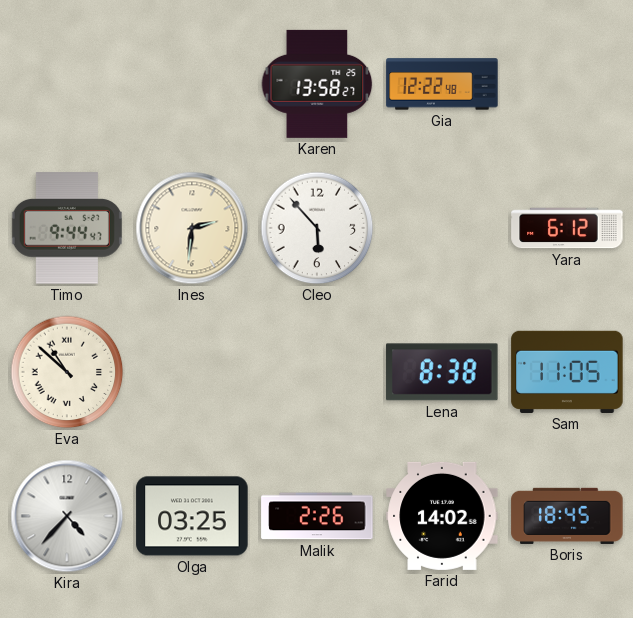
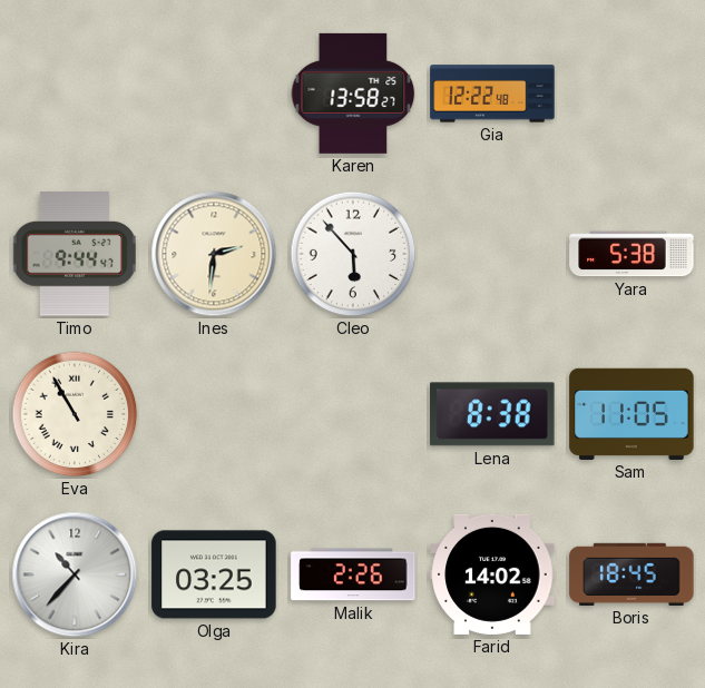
Yara: 6:12 -> 5:38
Eva: 10:52 -> 10:55
Kira: 4:37 -> 10:37
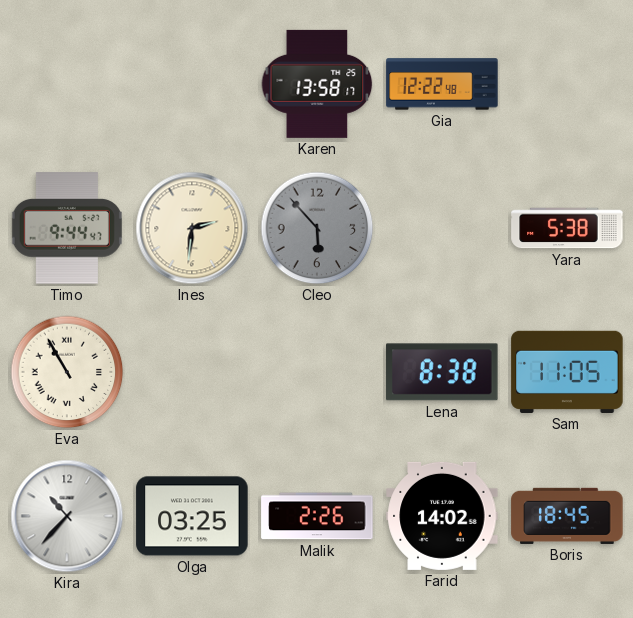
Karen: 13:58:27 -> 13:58:17
Cleo dial: white -> grey
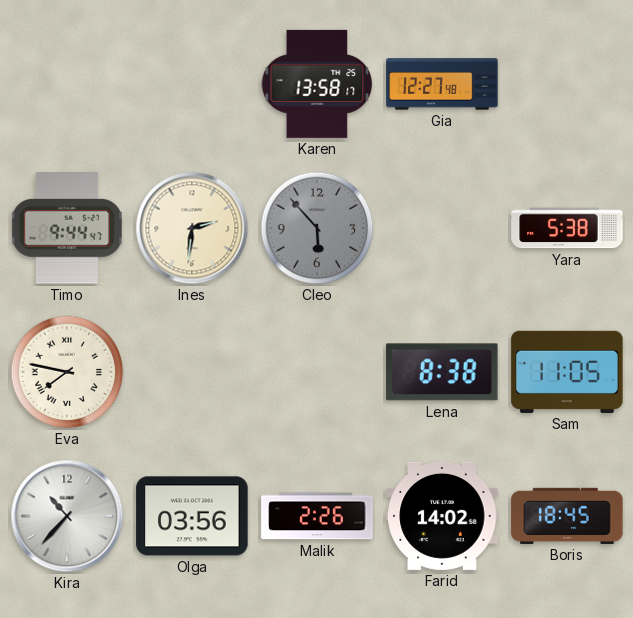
Gia: 12:22 -> 12:27
Eva: 10:55 -> 7:47
Olga: 03:25 -> 03:56
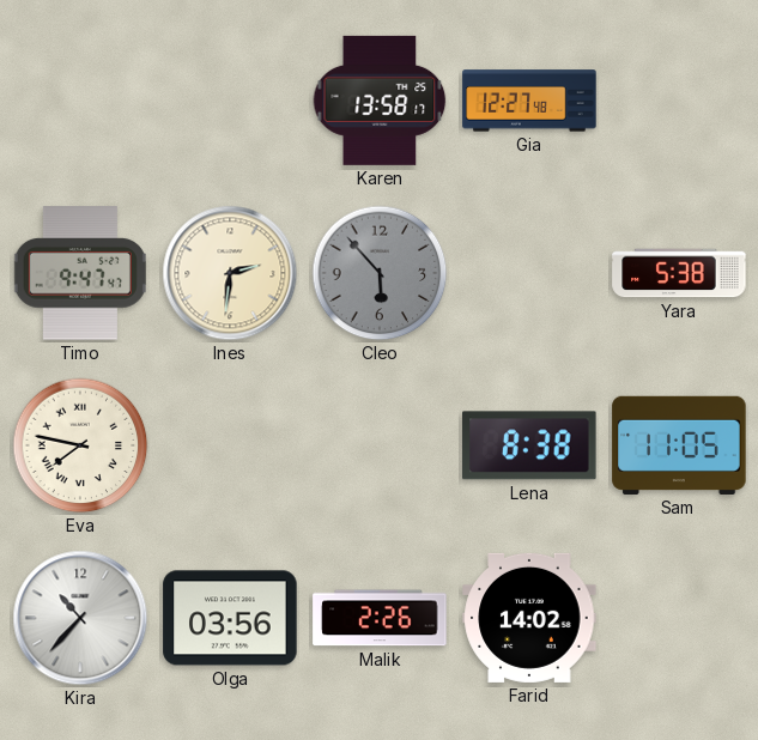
Timo: 9:44 -> 9:47
Boris: 18:45 -> none
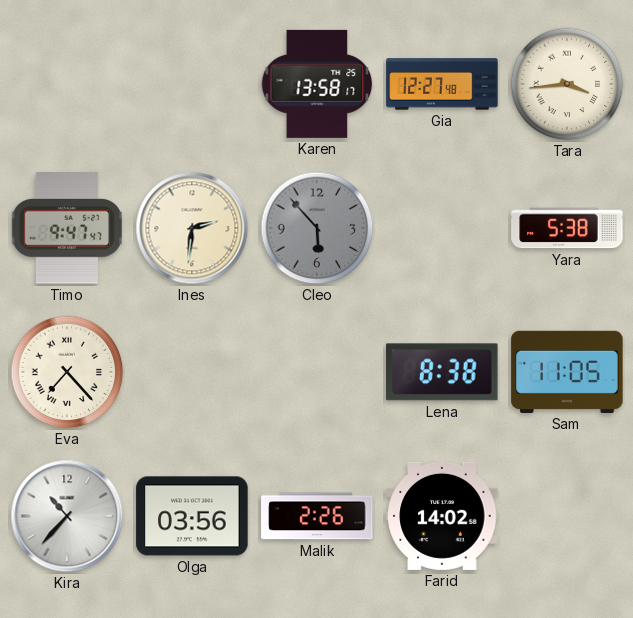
Tara: none -> 3:44
Eva: 7:47 -> 7:23
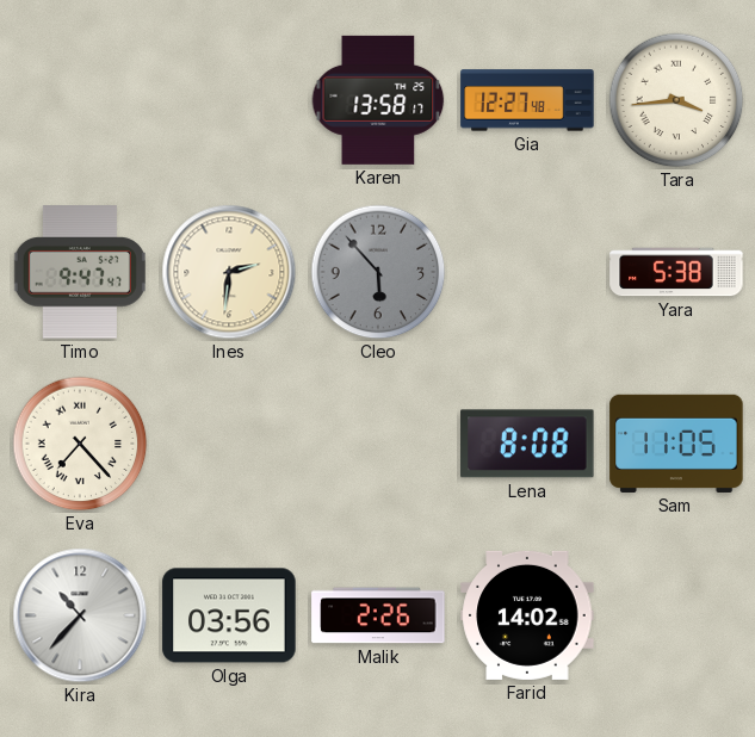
Lena: 8:38 -> 8:08
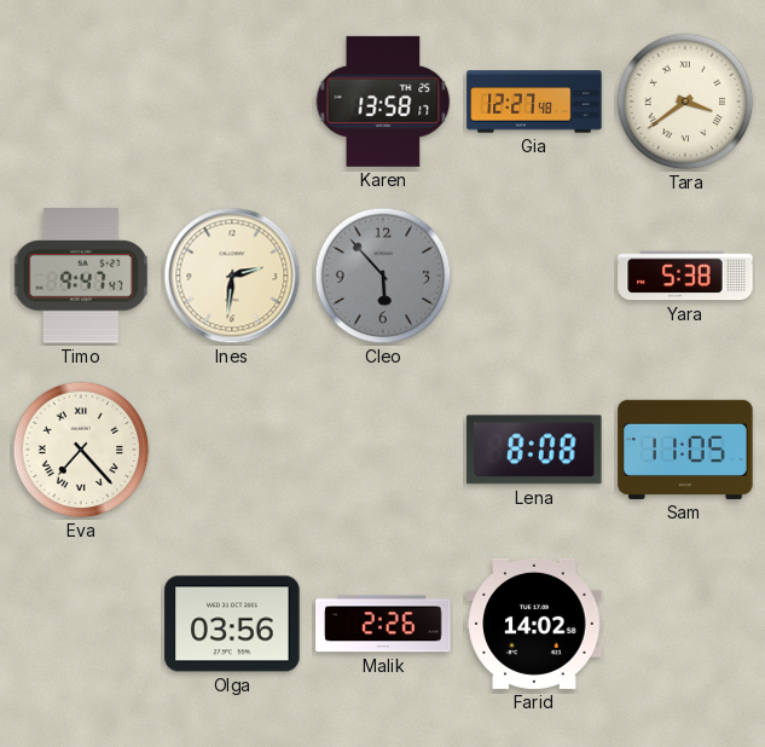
Tara: 3:44 -> 3:39
Kira: 10:37 -> none
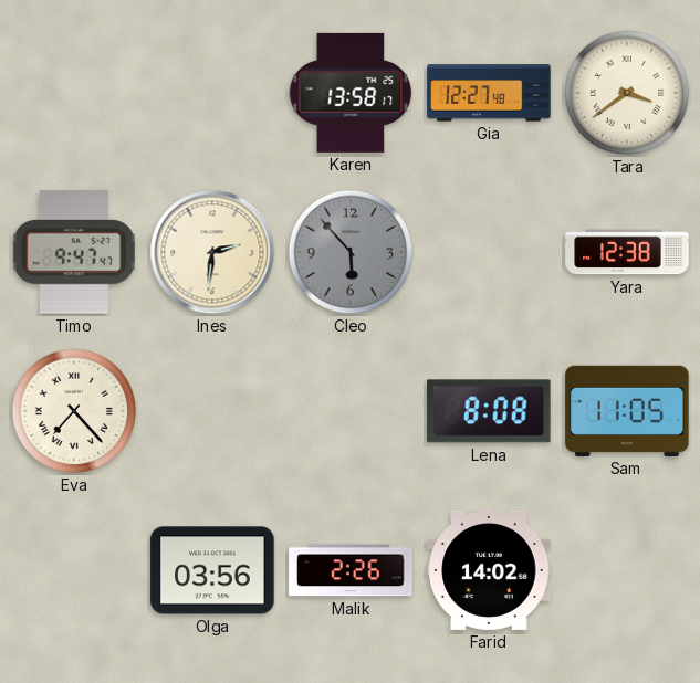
Yara: 5:38 -> 12:38
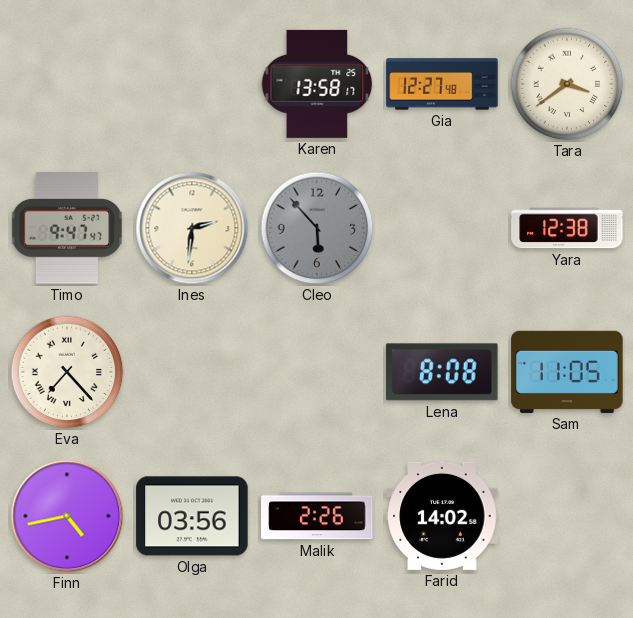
Finn: none -> 4:43
